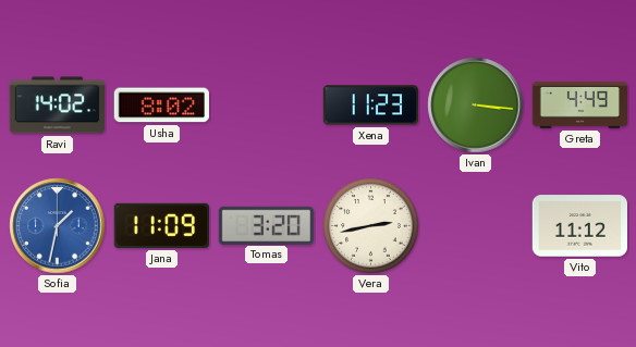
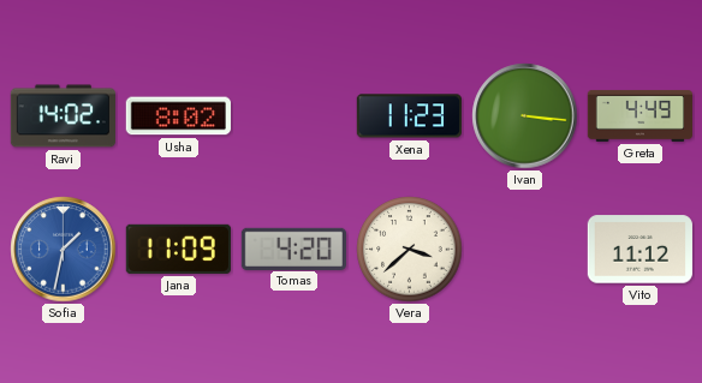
Tomas: 3:20 -> 4:20
Vera: 2:43 -> 3:38
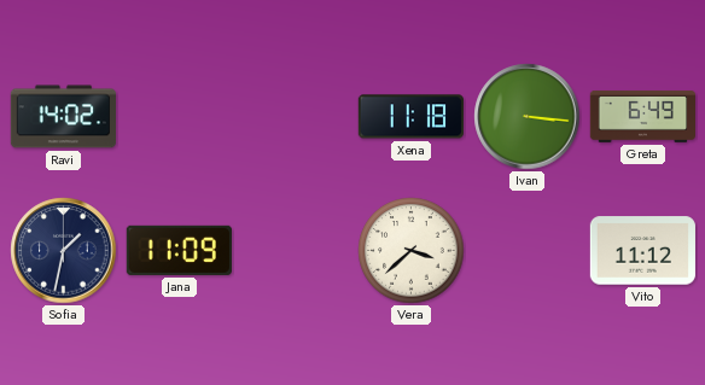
Usha: 8:02 -> none
Xena: 11:23 -> 11:18
Greta: 4:49 -> 6:49
Sofia dial: blue -> navy
Tomas: 4:20 -> none
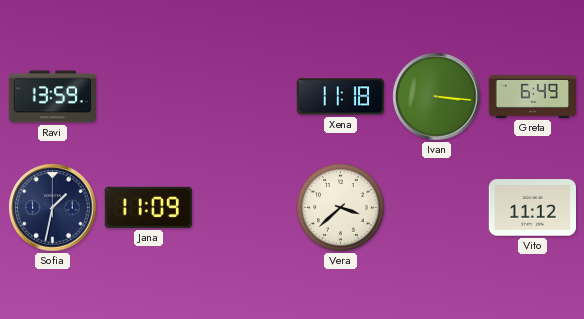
Ravi: 14:02 -> 13:59
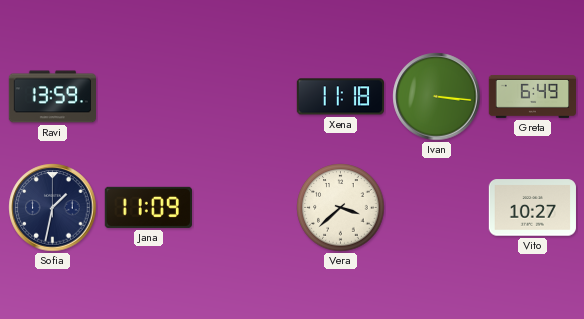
Vito: 11:12 -> 10:27
